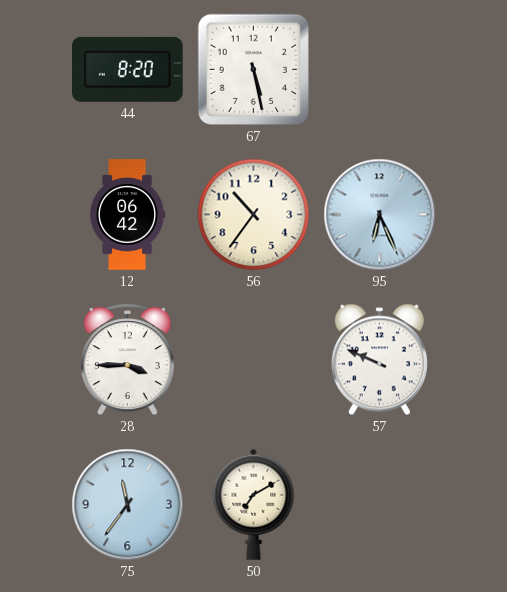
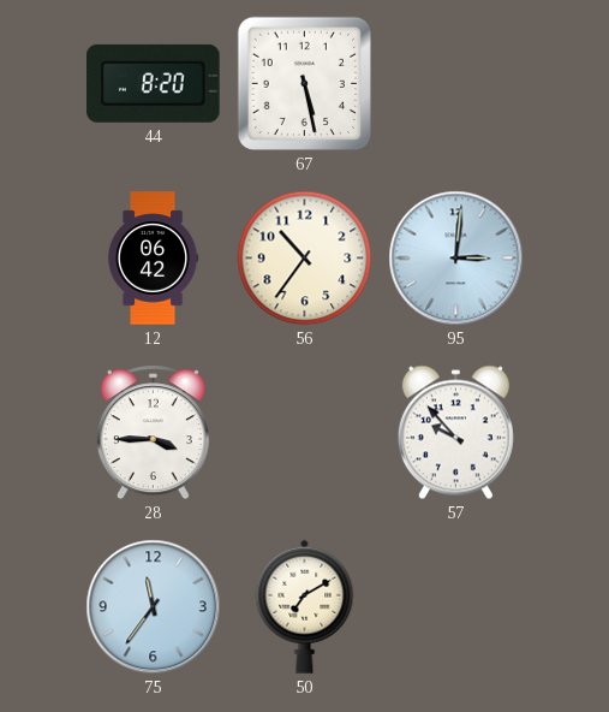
95: 6:26 -> 3:01
57: 9:49 -> 9:53
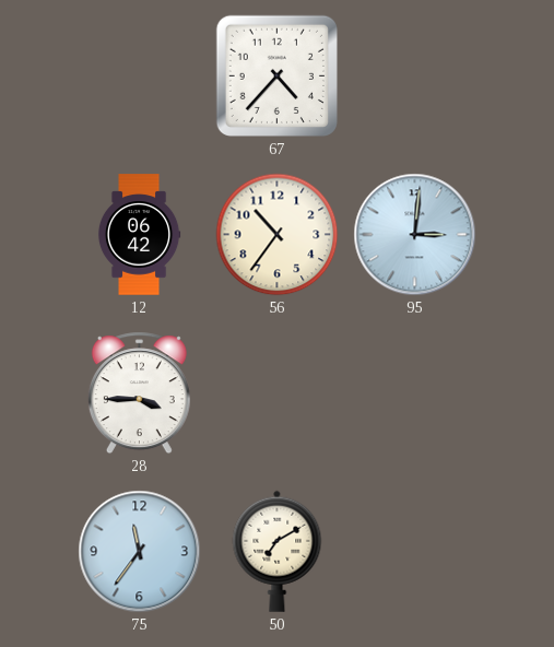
44: 8:20 -> none
67: 5:28 -> 4:37
57: 9:53 -> none
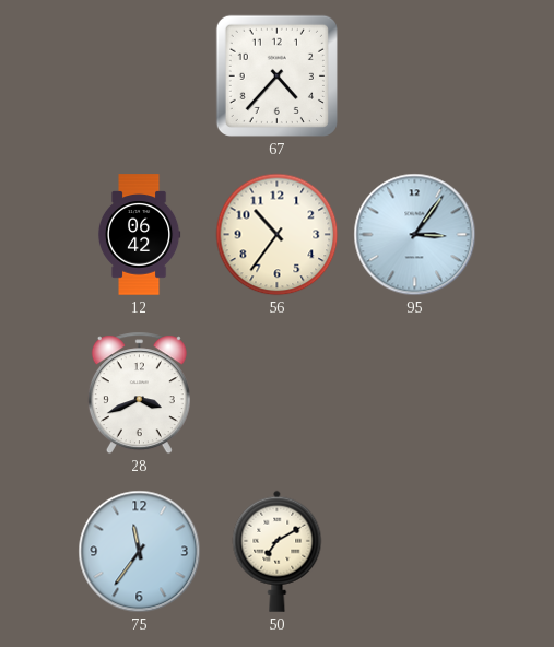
95: 3:01 -> 3:06
28: 3:45 -> 3:41
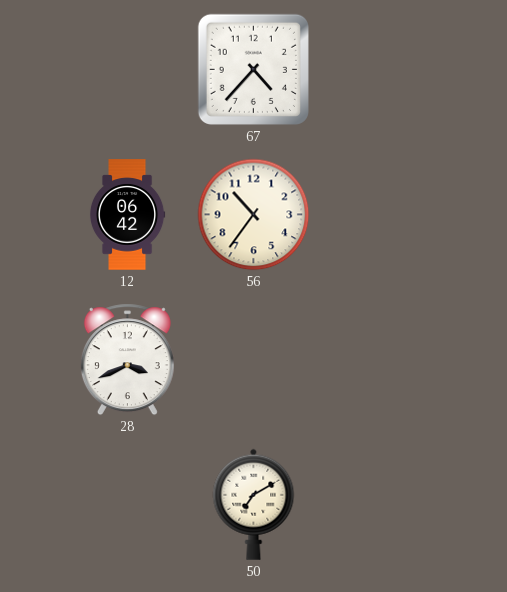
95: 3:06 -> none
75: 11:36 -> none
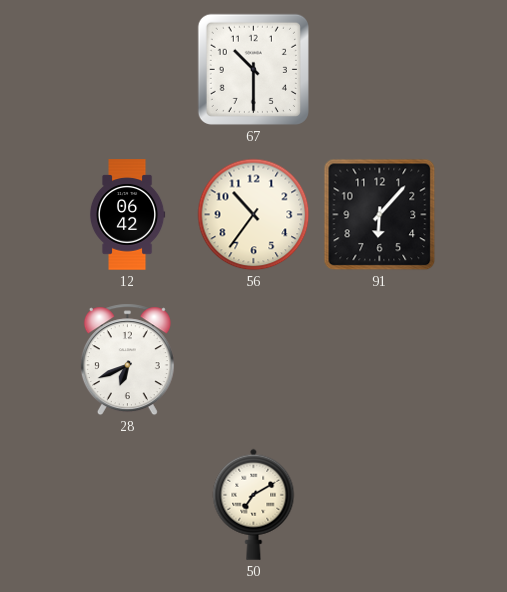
67: 4:37 -> 10:30
91: none -> 6:07
28: 3:41 -> 6:41
